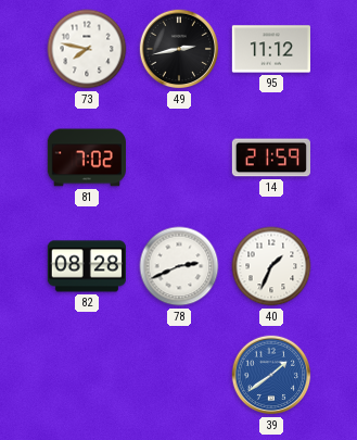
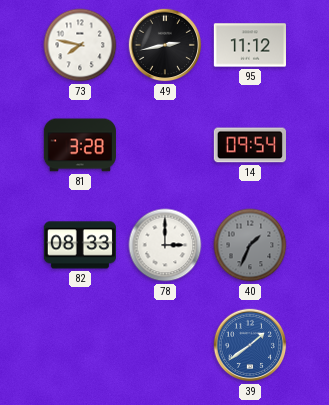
81: 7:02 -> 3:28
14: 21:59 -> 09:54
82: 08:28 -> 08:33
78: 2:41 -> 3:00
40 dial: white -> grey
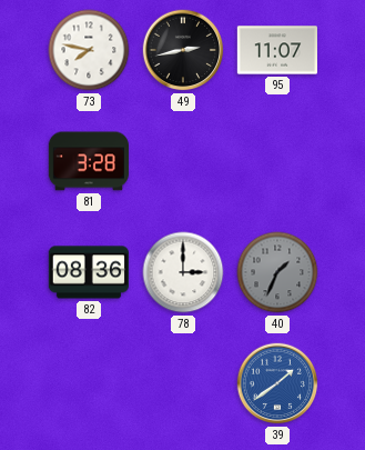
95: 11:12 -> 11:07
14: 09:54 -> none
82: 08:33 -> 08:36
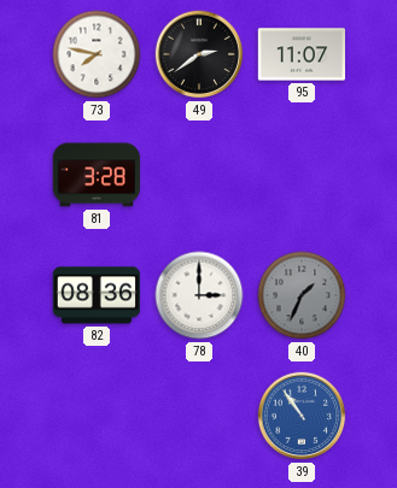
49: 2:43 -> 2:39
39: 1:39 -> 10:54
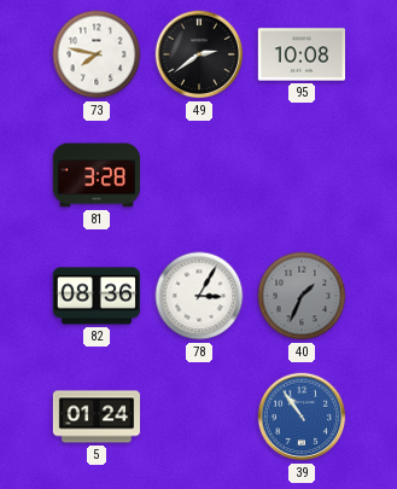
95: 11:07 -> 10:08
78: 3:00 -> 3:05
5: none -> 01:24
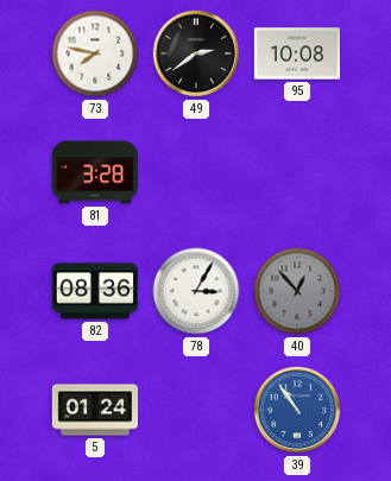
40: 1:34 -> 12:53
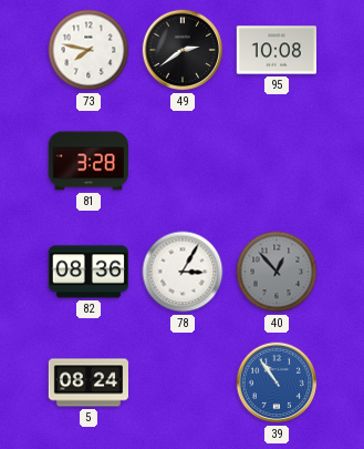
5: 01:24 -> 08:24
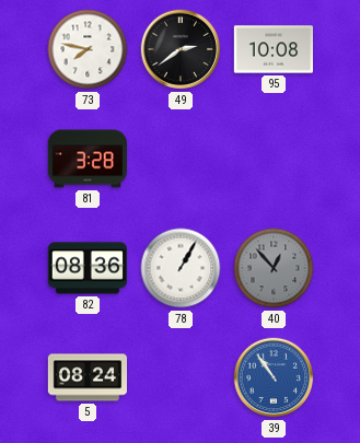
78: 3:05 -> 1:05
